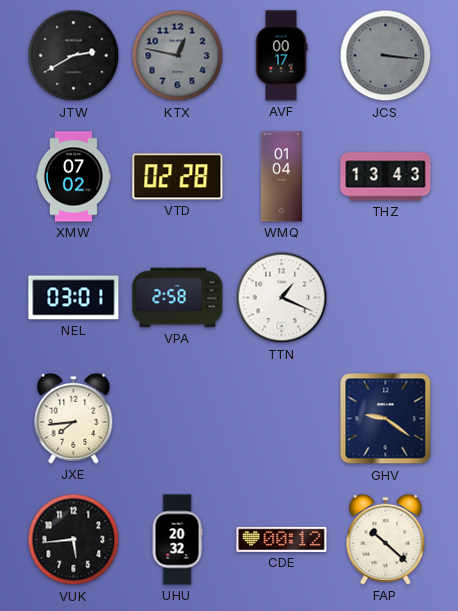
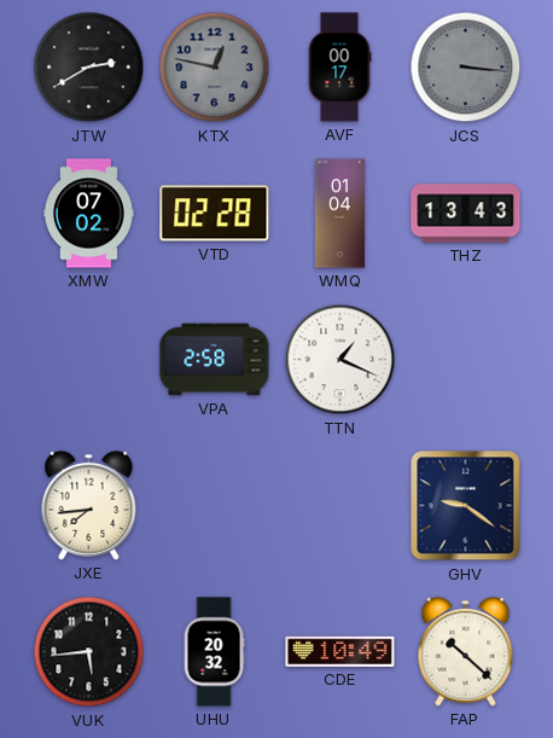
NEL: 03:01 -> none
CDE: 00:12 -> 10:49
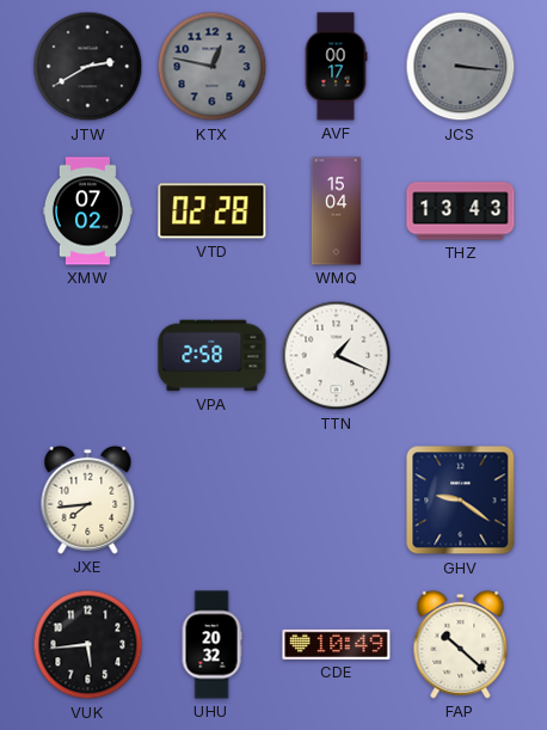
WMQ: 01:04 -> 15:04
